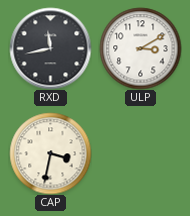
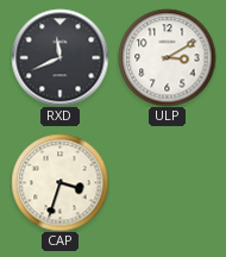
RXD: 11:43 -> 11:41
CAP: 3:32 -> 3:33
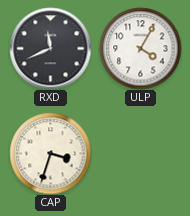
ULP: 3:10 -> 4:05
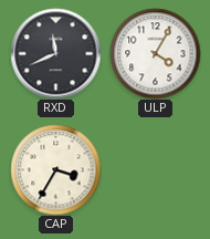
CAP: 3:33 -> 3:35
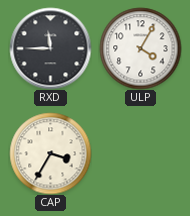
RXD: 11:41 -> 11:45
